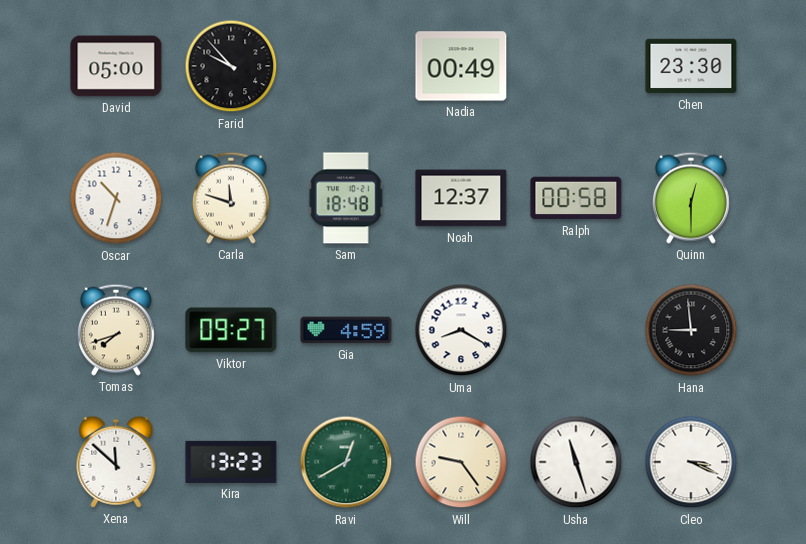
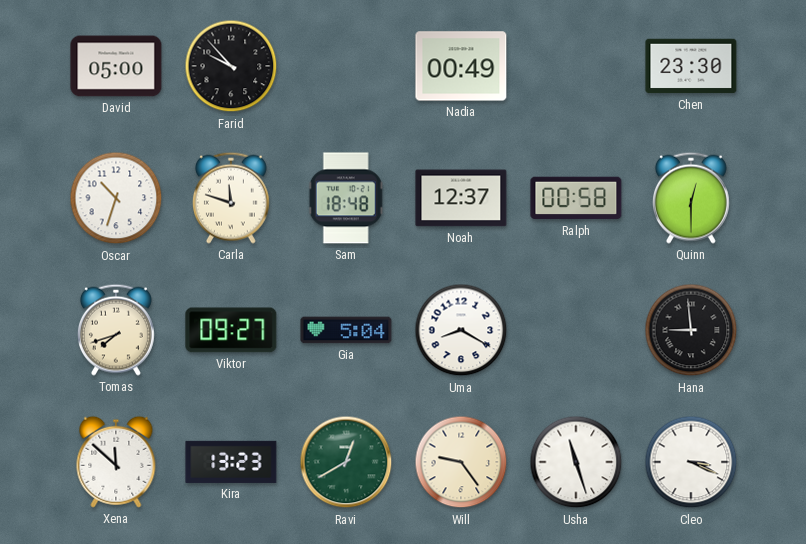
Gia: 4:59 -> 5:04
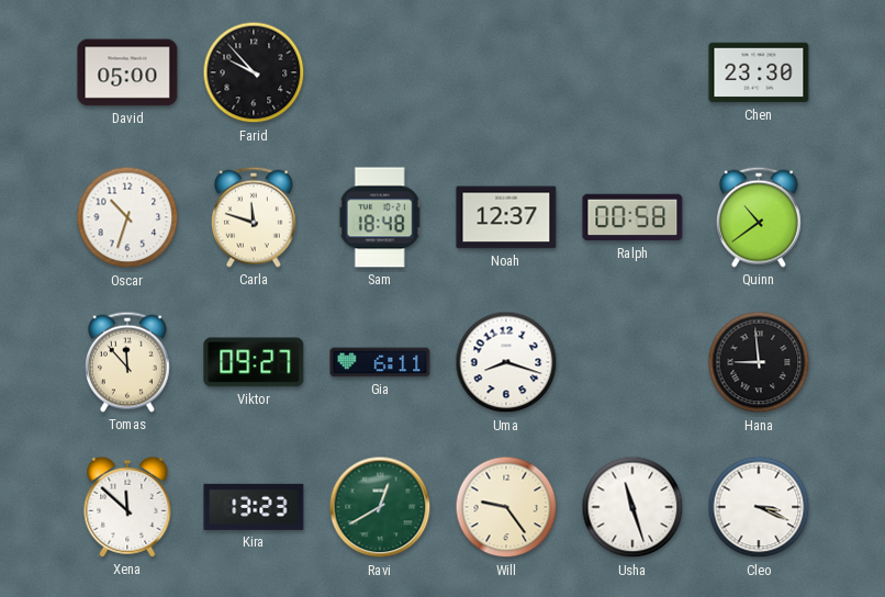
Nadia: 00:49 -> none
Quinn: 12:30 -> 10:39
Tomas: 7:42 -> 11:53
Gia: 5:04 -> 6:11
Uma: 8:20 -> 8:18
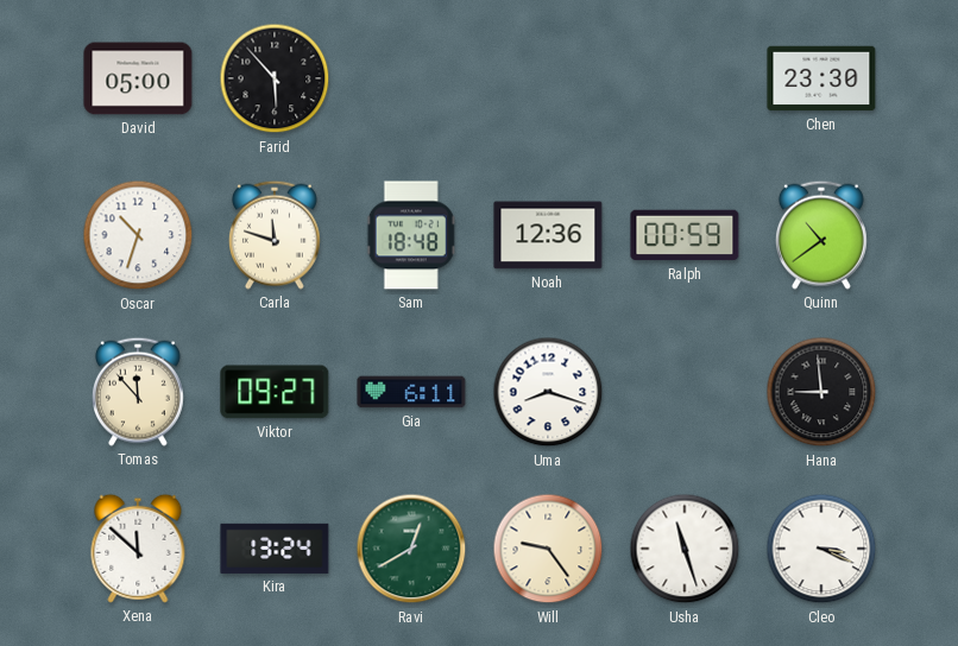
Farid: 9:53 -> 5:53
Noah: 12:37 -> 12:36
Ralph: 00:58 -> 00:59
Kira: 13:23 -> 13:24
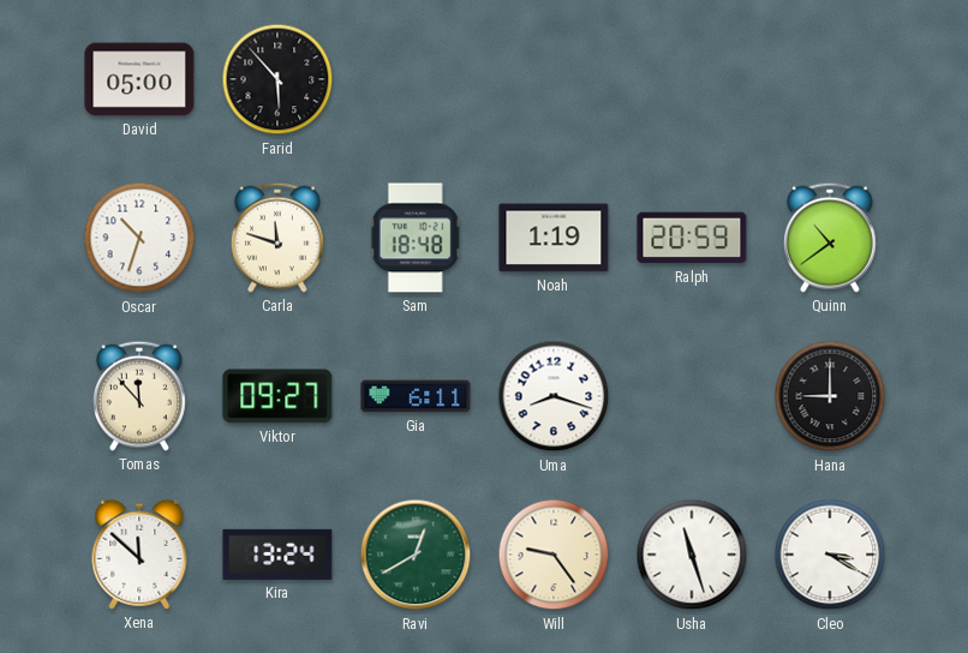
Chen: 23:30 -> none
Noah: 12:36 -> 1:19
Ralph: 00:59 -> 20:59
Hana: 8:59 -> 9:00
Cleo: 3:19 -> 3:20
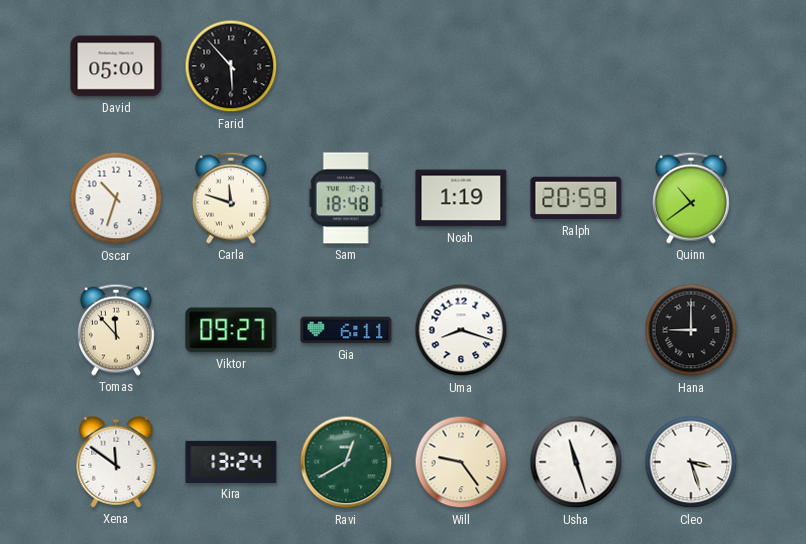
Xena: 11:52 -> 11:51
Cleo: 3:20 -> 3:27
